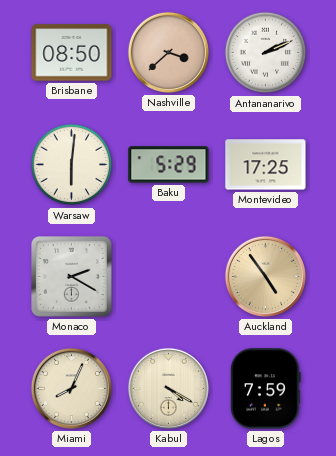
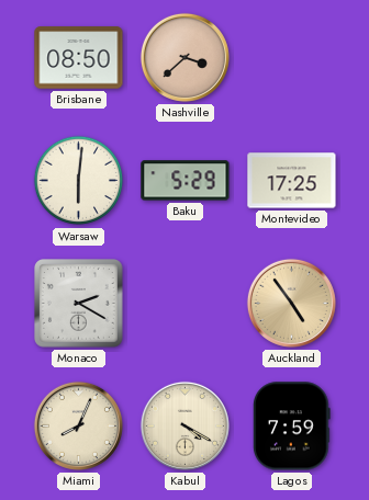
Antananarivo: 2:11 -> none
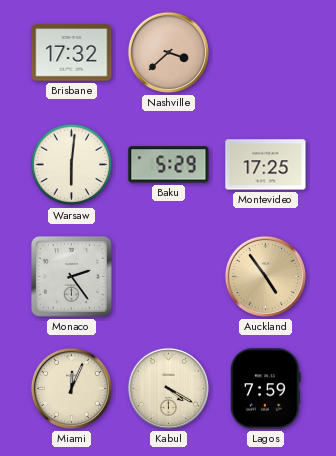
Brisbane: 08:50 -> 17:32
Monaco: 2:20 -> 2:24
Miami: 8:04 -> 12:04
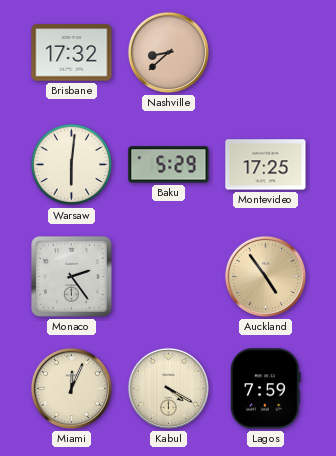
Nashville: 3:38 -> 8:38
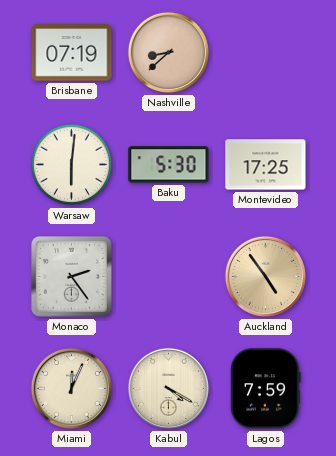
Brisbane: 17:32 -> 07:19
Baku: 5:29 -> 5:30
